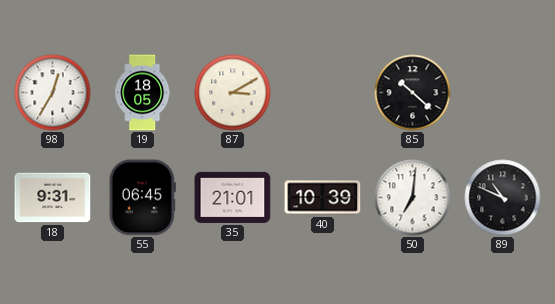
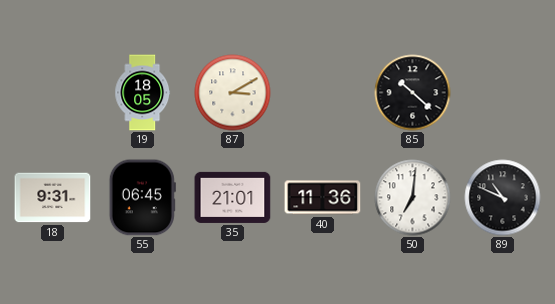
98: 12:35 -> none
40: 10:39 -> 11:36
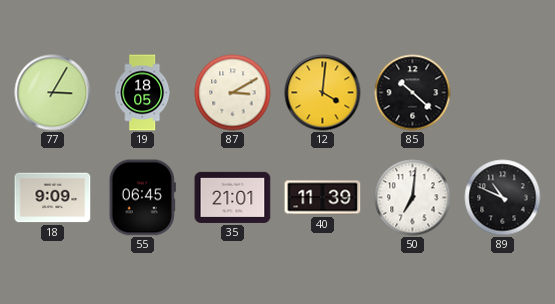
77: none -> 3:05
12: none -> 4:01
18: 9:31 -> 9:09
40: 11:36 -> 11:39
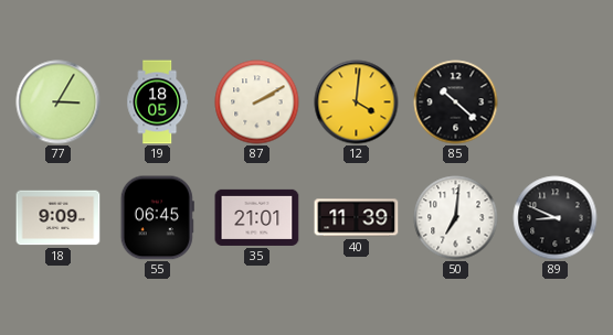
87: 3:10 -> 2:10
89: 10:49 -> 8:49
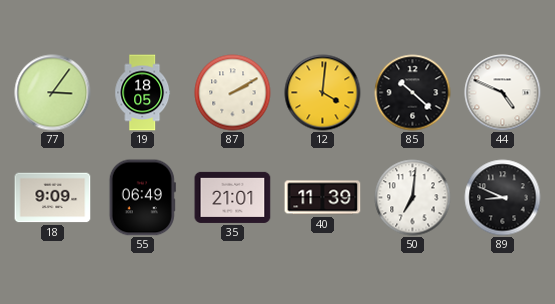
77: 3:05 -> 3:06
44: none -> 4:49
55: 06:45 -> 06:49
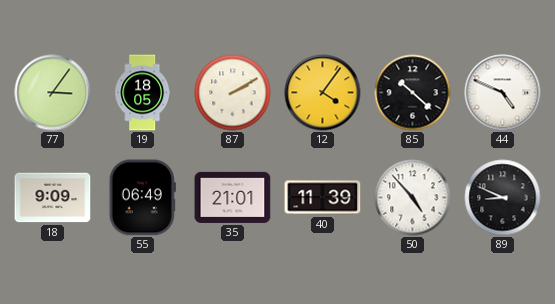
12: 4:01 -> 4:06
50: 7:01 -> 4:53
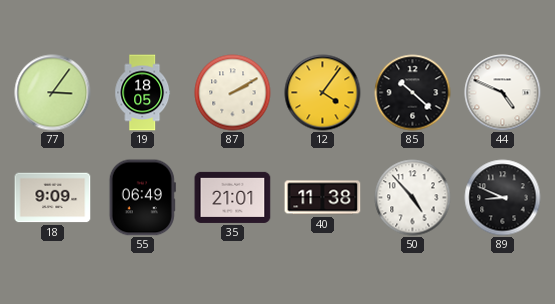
40: 11:39 -> 11:38
